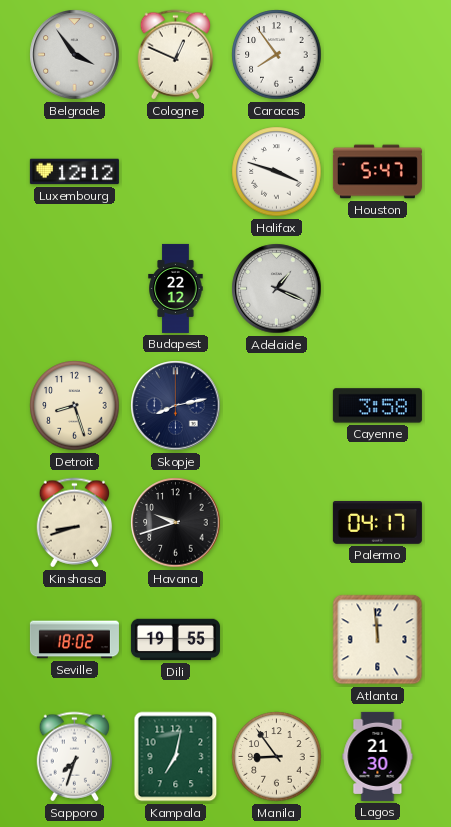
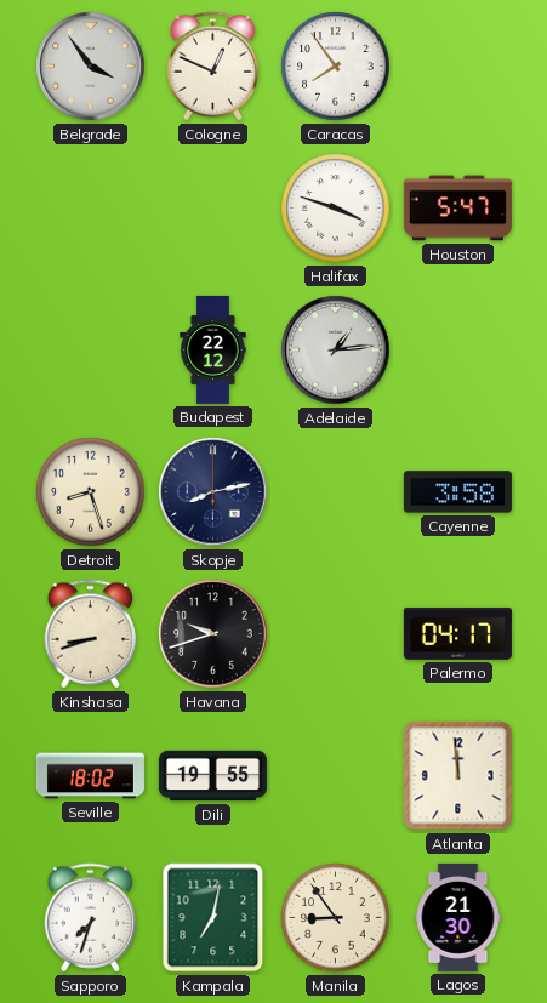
Luxembourg: 12:12 -> none
Adelaide: 1:19 -> 1:14
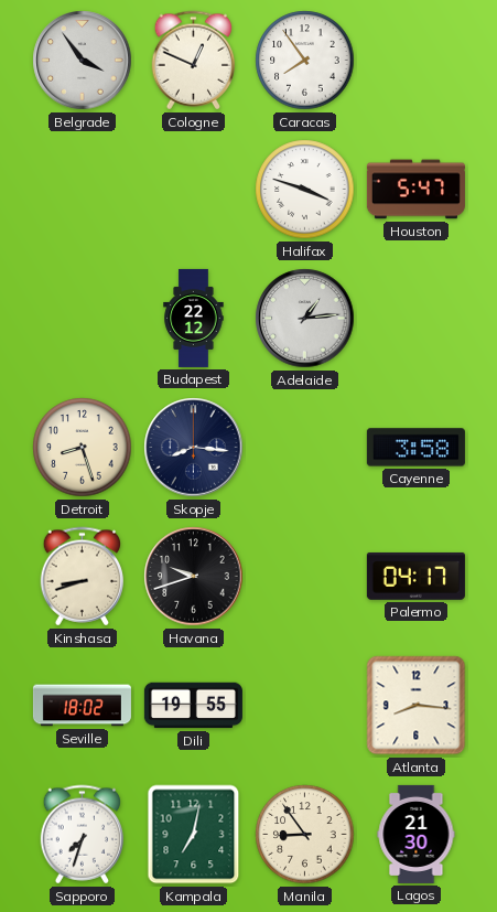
Skopje: 8:13 -> 8:16
Atlanta: 11:59 -> 8:16
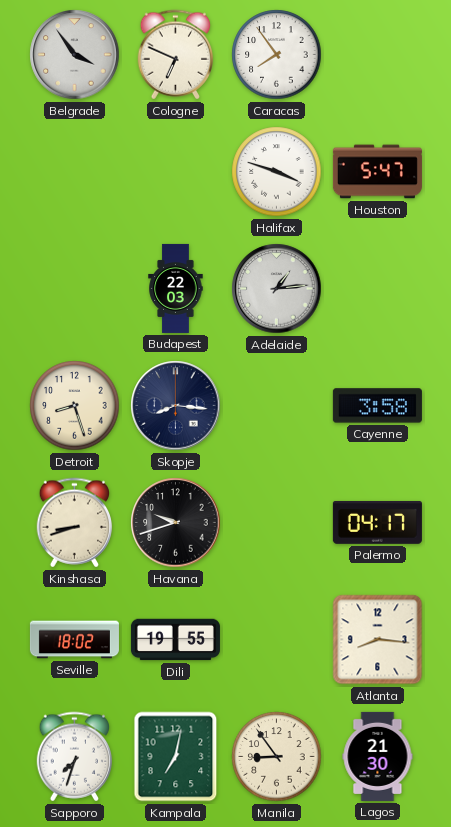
Cologne: 12:49 -> 6:49
Budapest: 22:12 -> 22:03
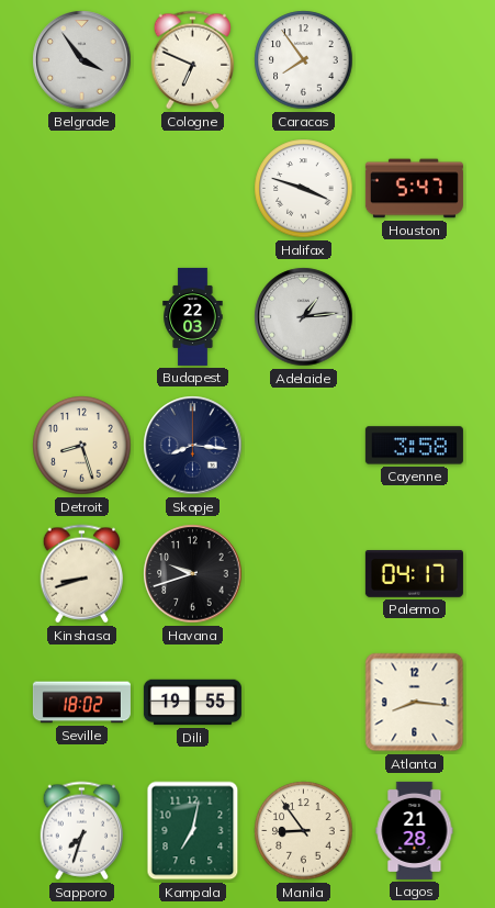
Lagos: 21:30 -> 21:28
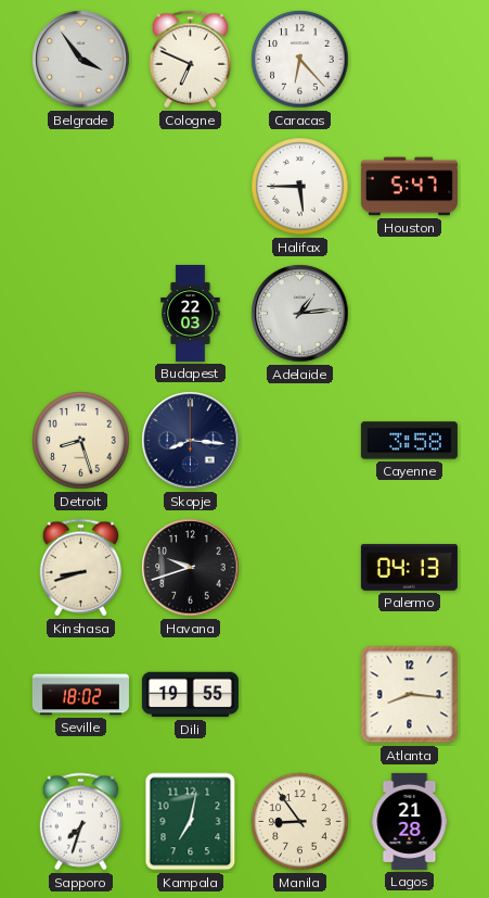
Caracas: 7:54 -> 6:23
Halifax: 3:48 -> 5:45
Palermo: 04:17 -> 04:13
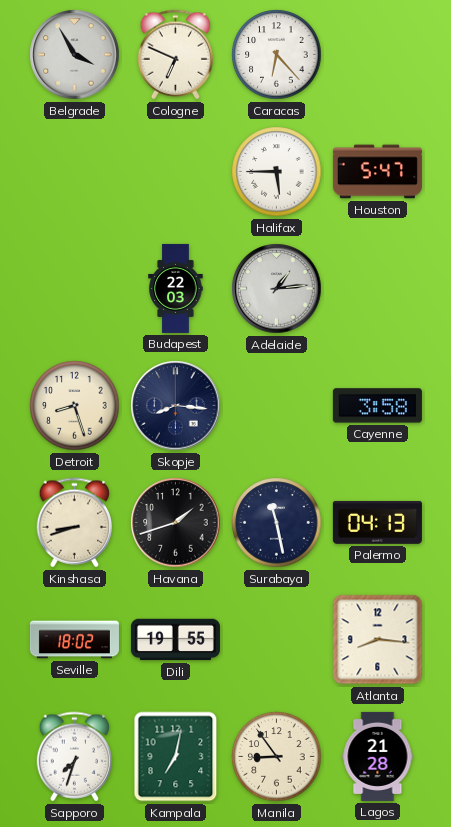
Belgrade: 3:54 -> 3:55
Havana: 9:42 -> 1:42
Surabaya: none -> 11:28
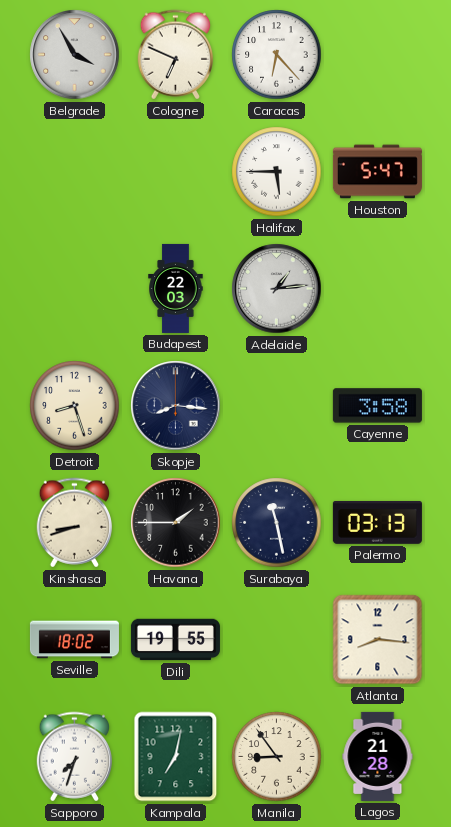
Havana: 1:42 -> 1:45
Palermo: 04:13 -> 03:13
